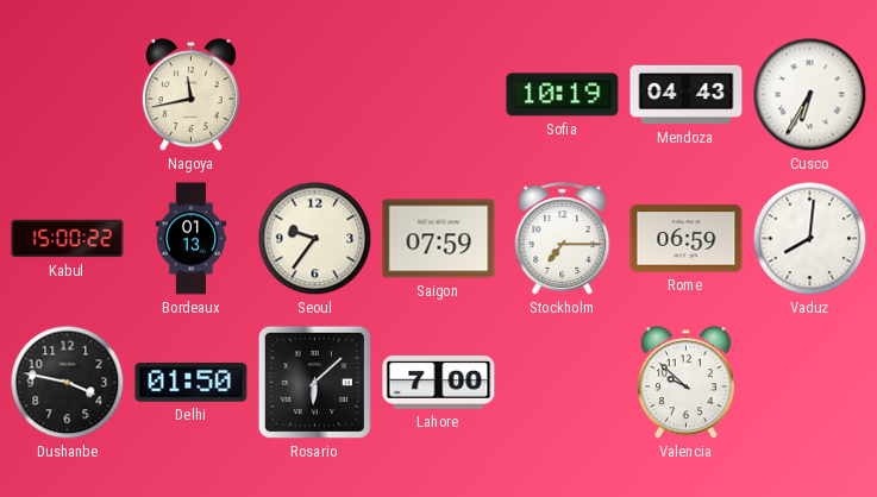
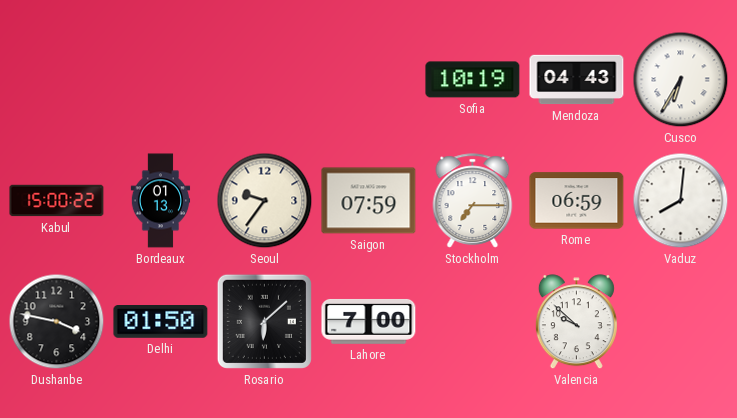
Nagoya: 11:43 -> none
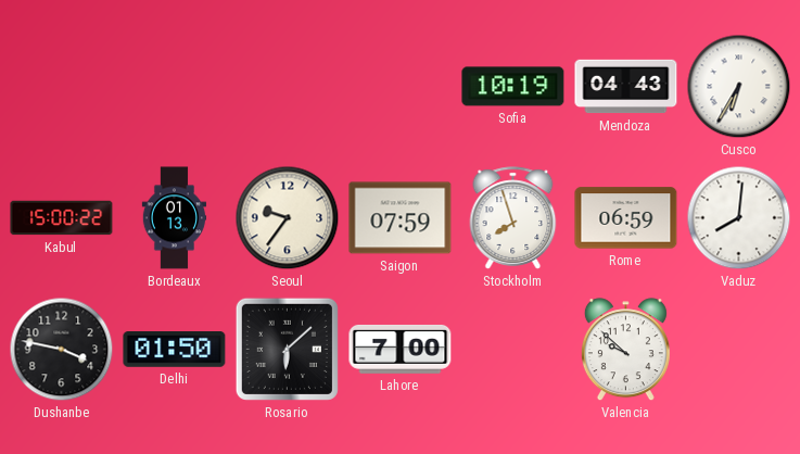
Stockholm: 7:15 -> 7:57
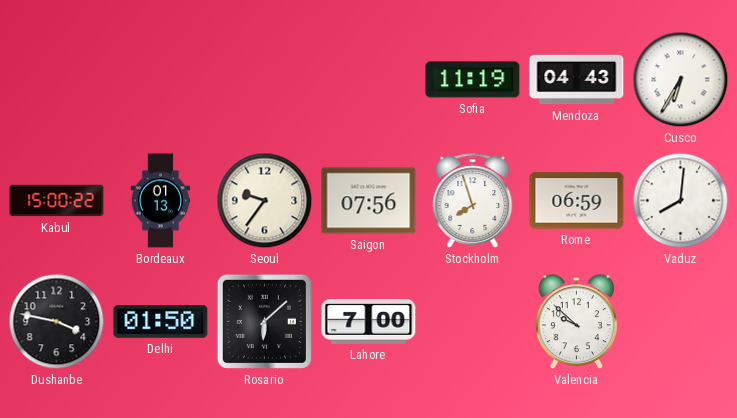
Sofia: 10:19 -> 11:19
Saigon: 07:59 -> 07:56
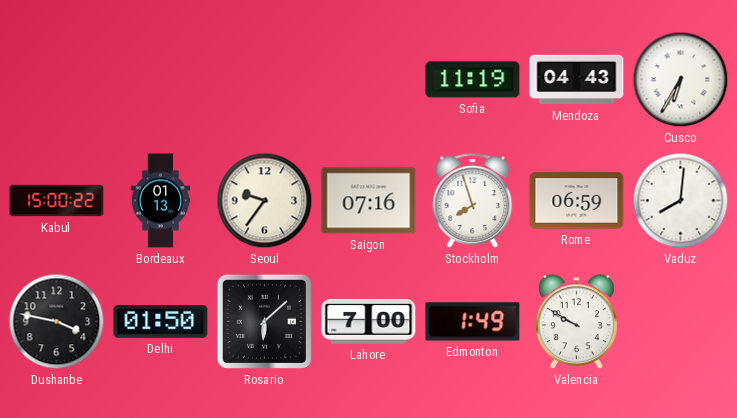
Saigon: 07:56 -> 07:16
Edmonton: none -> 1:49
Valencia: 9:52 -> 9:50
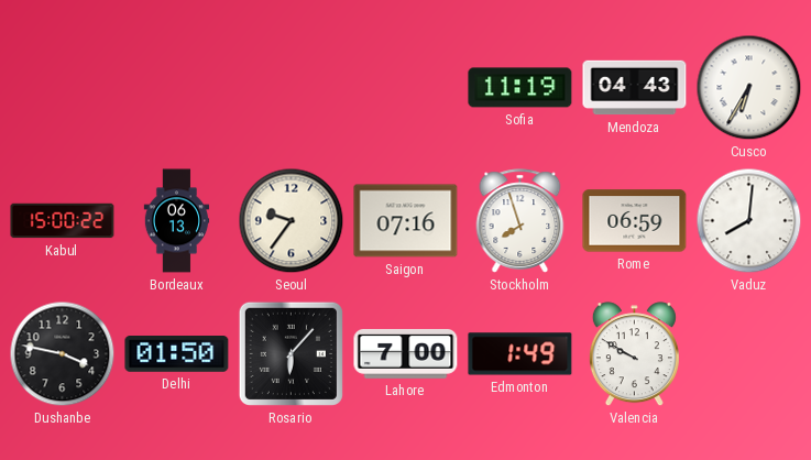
Bordeaux: 01:13 -> 06:13
Rosario: 6:08 -> 6:07
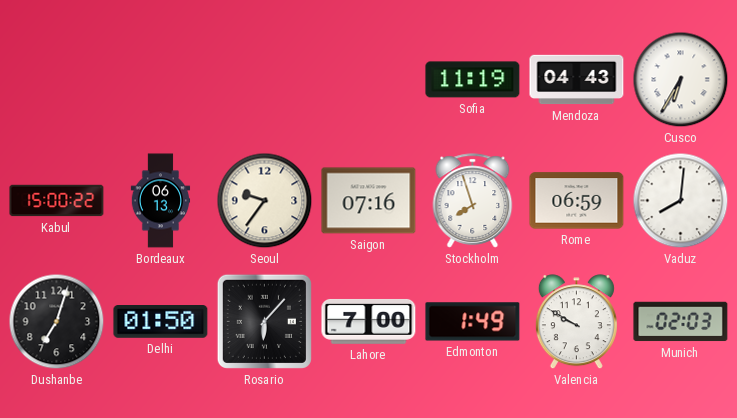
Dushanbe: 3:47 -> 7:03
Munich: none -> 02:03
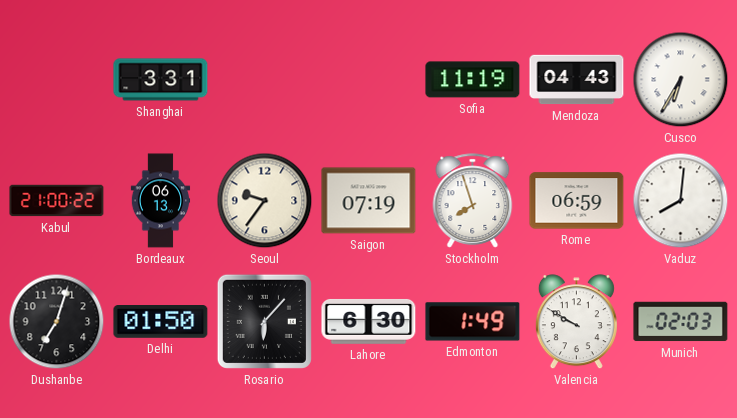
Shanghai: none -> 3:31
Kabul: 15:00 -> 21:00
Saigon: 07:16 -> 07:19
Lahore: 7:00 -> 6:30
